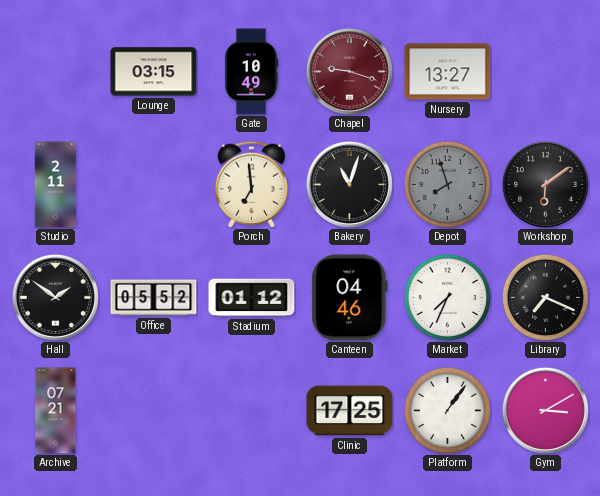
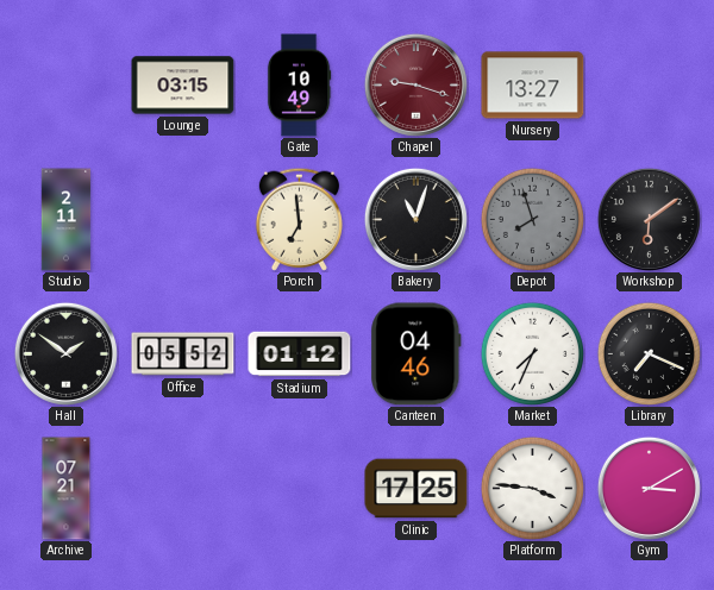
Platform: 1:06 -> 3:46
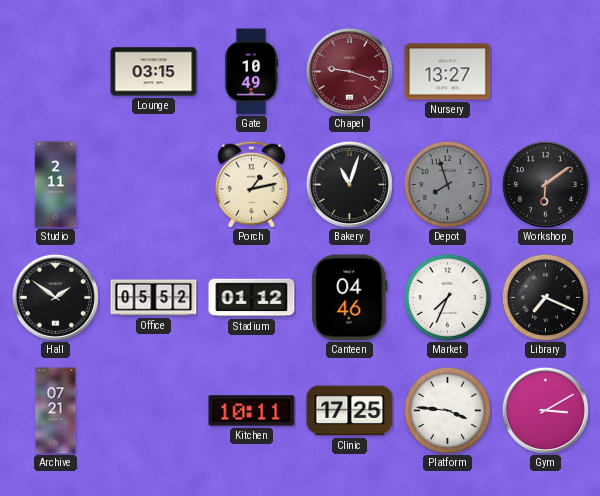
Porch: 6:59 -> 1:13
Kitchen: none -> 10:11
